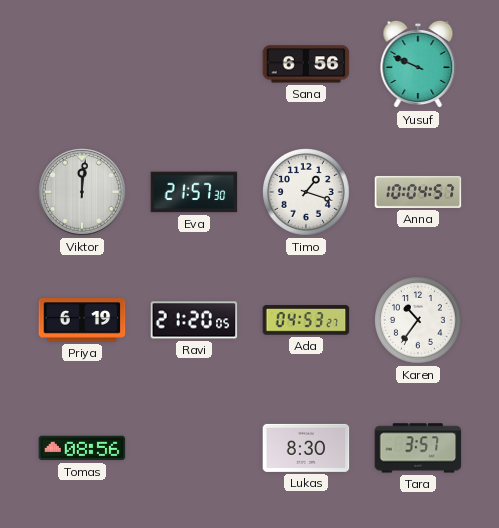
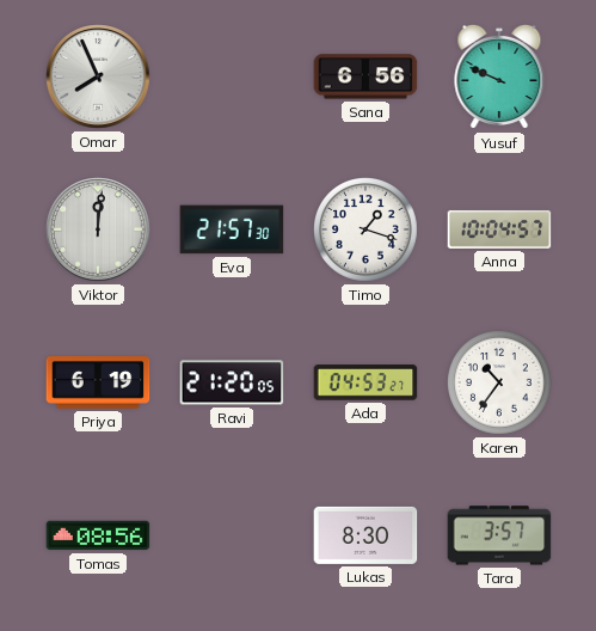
Omar: none -> 7:56
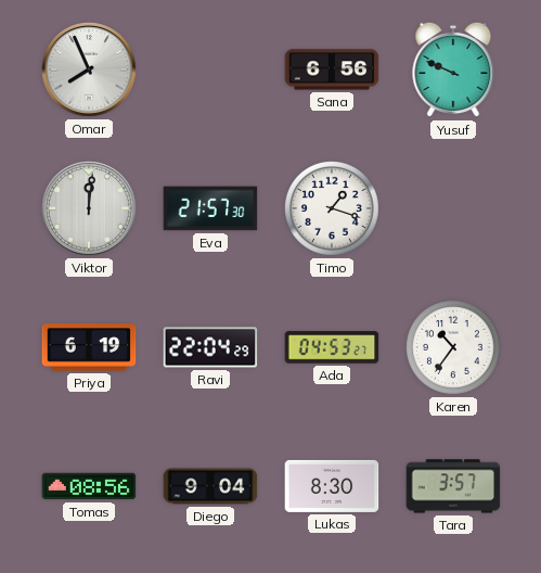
Anna: 10:04 -> none
Ravi: 21:20 -> 22:04
Diego: none -> 9:04
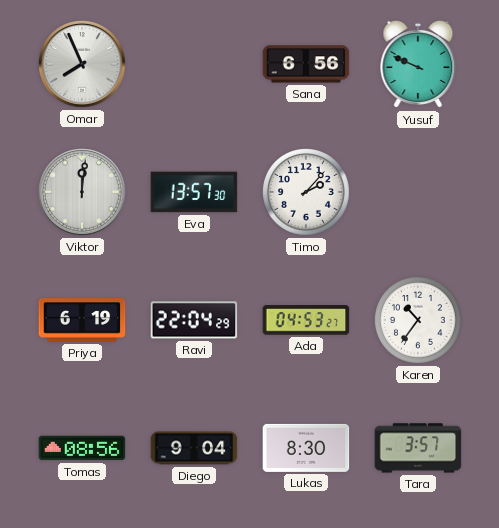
Eva: 21:57 -> 13:57
Timo: 1:18 -> 2:07
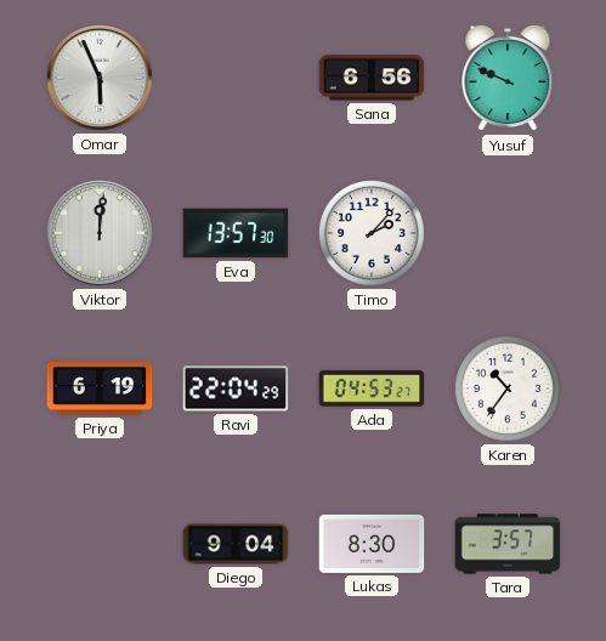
Omar: 7:56 -> 5:56
Tomas: 08:56 -> none
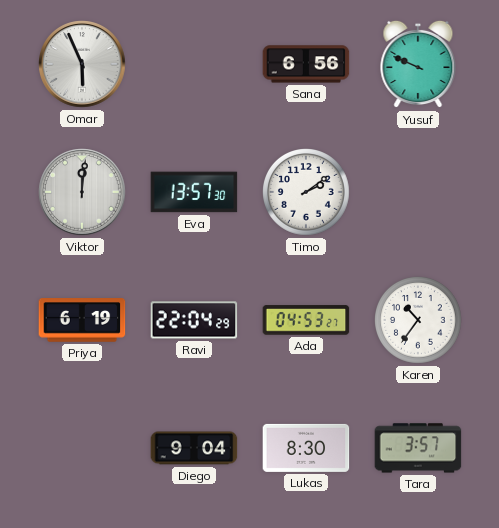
Timo: 2:07 -> 2:09
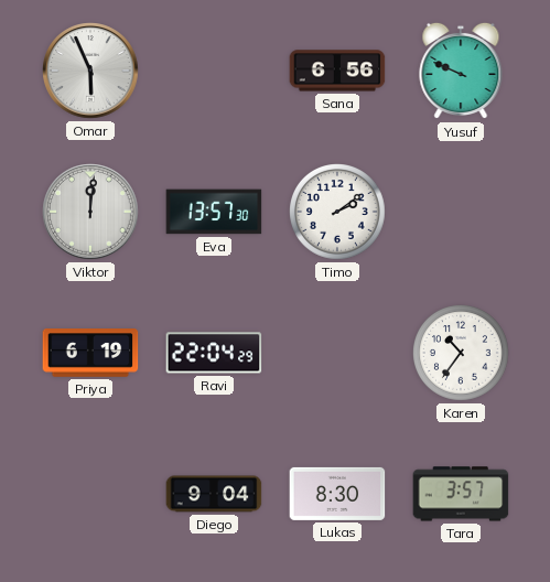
Ada: 04:53 -> none
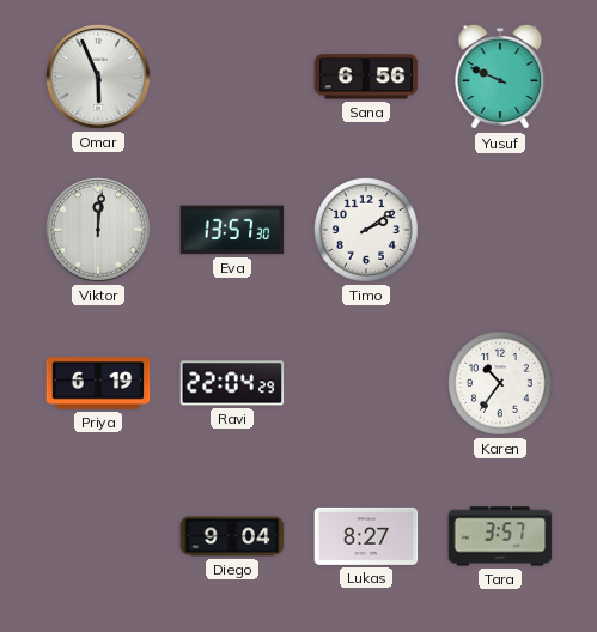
Lukas: 8:30 -> 8:27
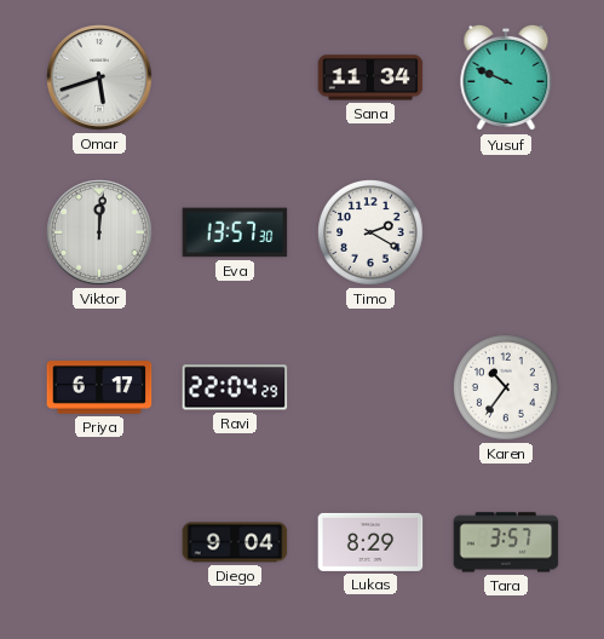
Omar: 5:56 -> 5:42
Sana: 6:56 -> 11:34
Timo: 2:09 -> 2:20
Priya: 6:19 -> 6:17
Lukas: 8:27 -> 8:29
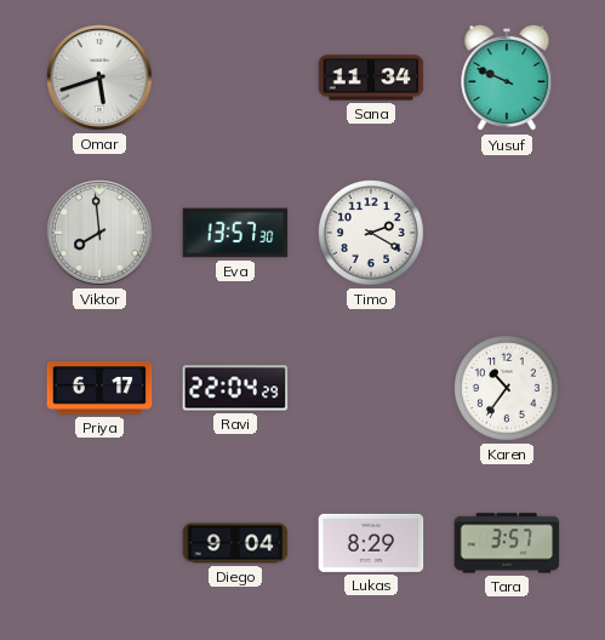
Viktor: 12:01 -> 7:59
